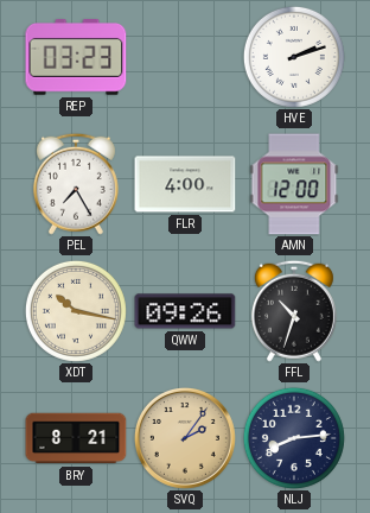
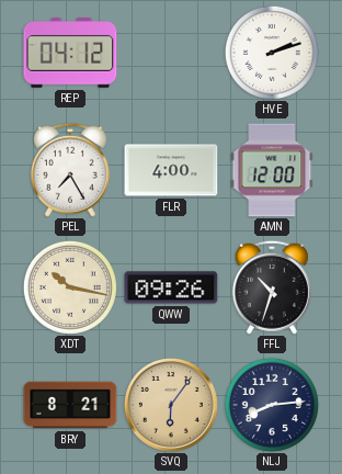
REP: 03:23 -> 04:12
SVQ: 2:06 -> 6:06
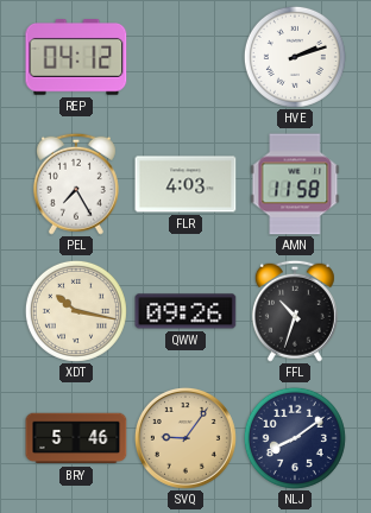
FLR: 4:00 -> 4:03
AMN: 12:00 -> 11:58
BRY: 8:21 -> 5:46
SVQ: 6:06 -> 9:06
NLJ: 8:14 -> 8:09
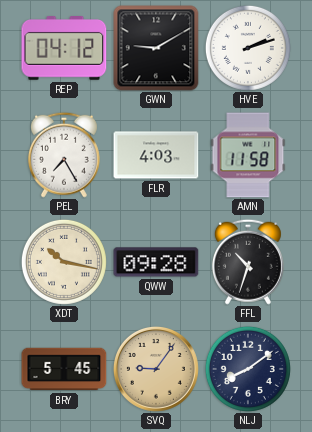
GWN: none -> 9:10
QWW: 09:26 -> 09:28
BRY: 5:46 -> 5:45
